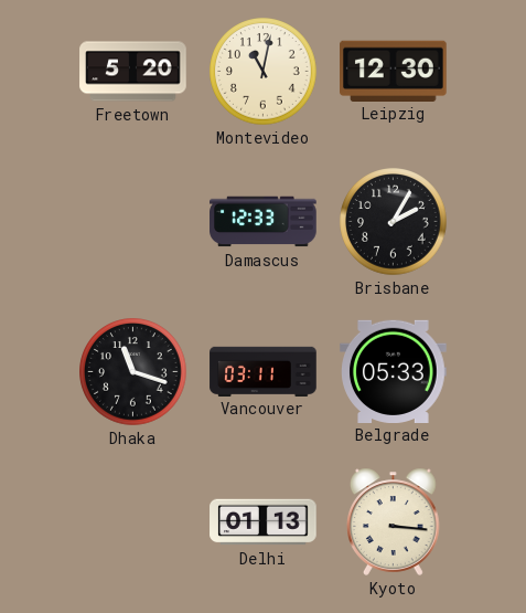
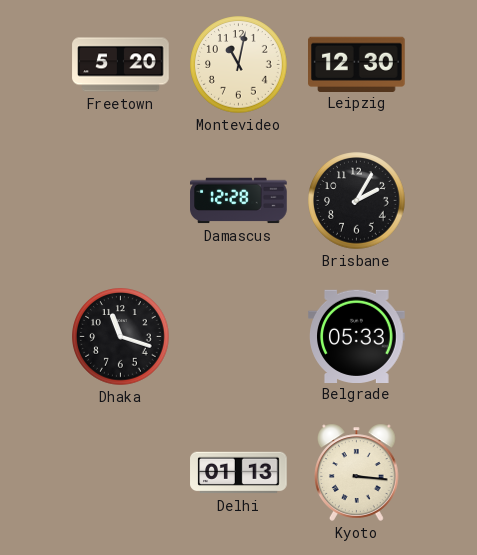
Damascus: 12:33 -> 12:28
Vancouver: 03:11 -> none
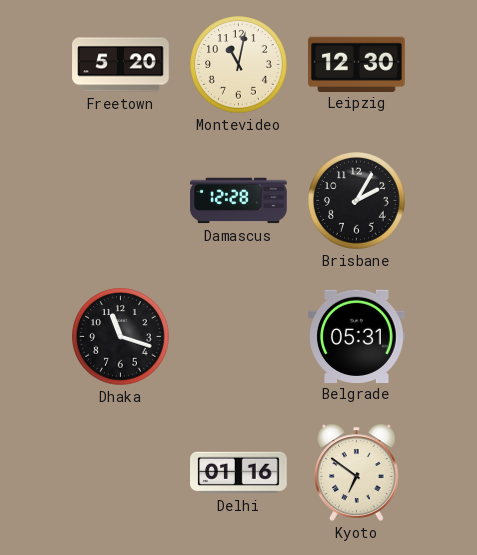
Belgrade: 05:33 -> 05:31
Delhi: 01:13 -> 01:16
Kyoto: 3:16 -> 6:51
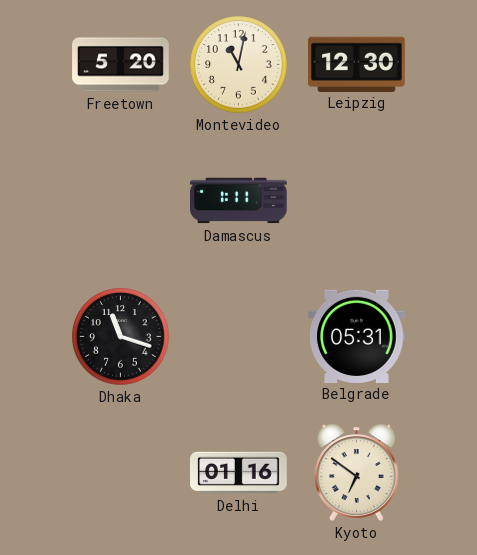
Damascus: 12:28 -> 1:11
Brisbane: 2:05 -> none
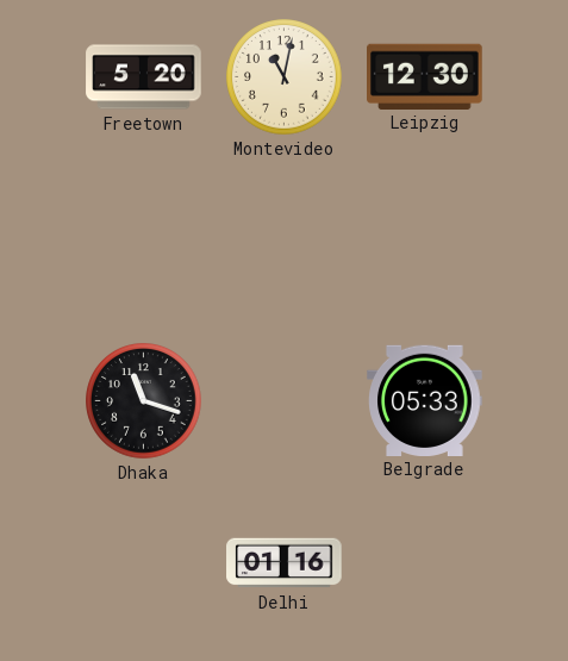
Damascus: 1:11 -> none
Belgrade: 05:31 -> 05:33
Kyoto: 6:51 -> none
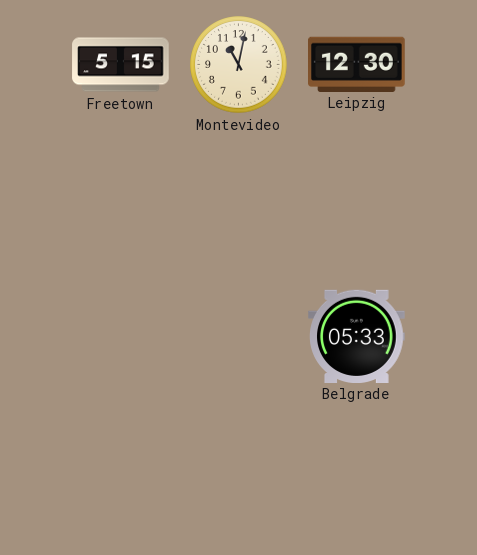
Freetown: 5:20 -> 5:15
Dhaka: 11:18 -> none
Delhi: 01:16 -> none
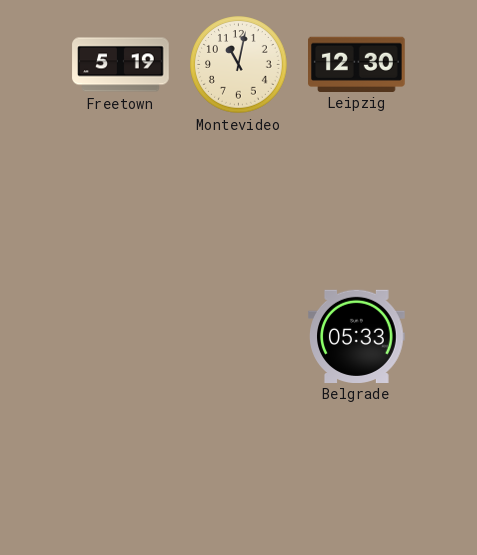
Freetown: 5:15 -> 5:19
